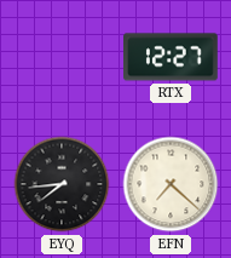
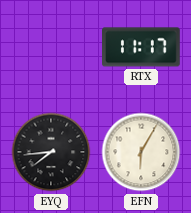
RTX: 12:27 -> 11:17
EFN: 7:22 -> 6:05
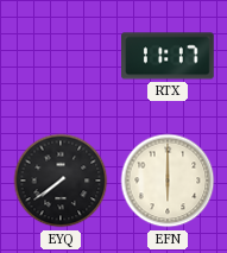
EYQ: 7:44 -> 7:39
EFN: 6:05 -> 6:00
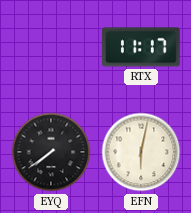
EFN: 6:00 -> 6:02
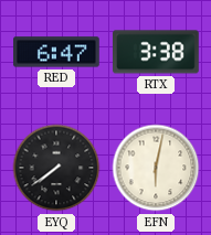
RED: none -> 6:47
RTX: 11:17 -> 3:38
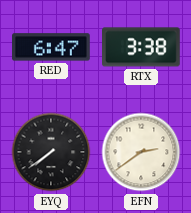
EFN: 6:02 -> 2:39
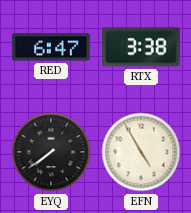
EFN: 2:39 -> 4:55
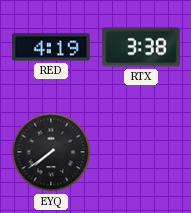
RED: 6:47 -> 4:19
EFN: 4:55 -> none
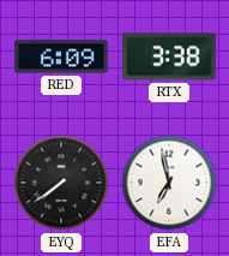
RED: 4:19 -> 6:09
EFA: none -> 6:58
